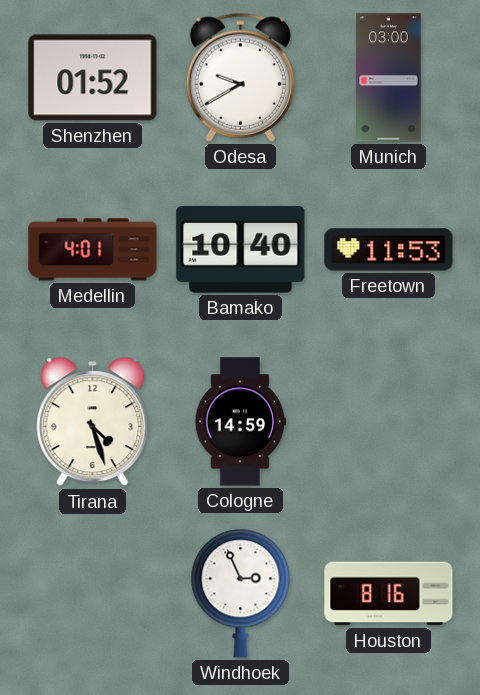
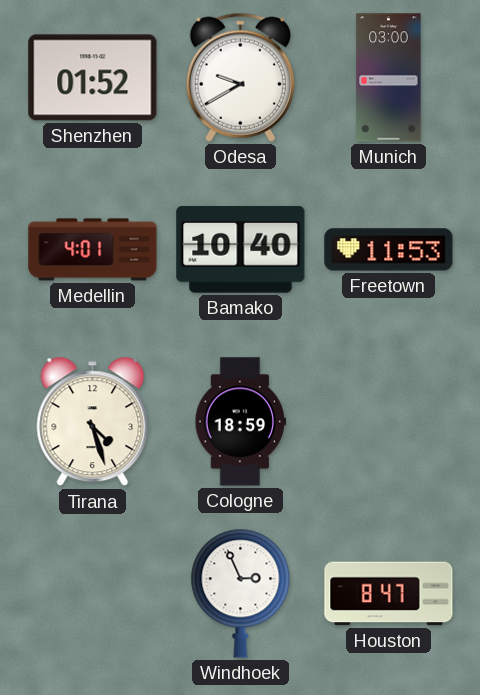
Cologne: 14:59 -> 18:59
Houston: 8:16 -> 8:47
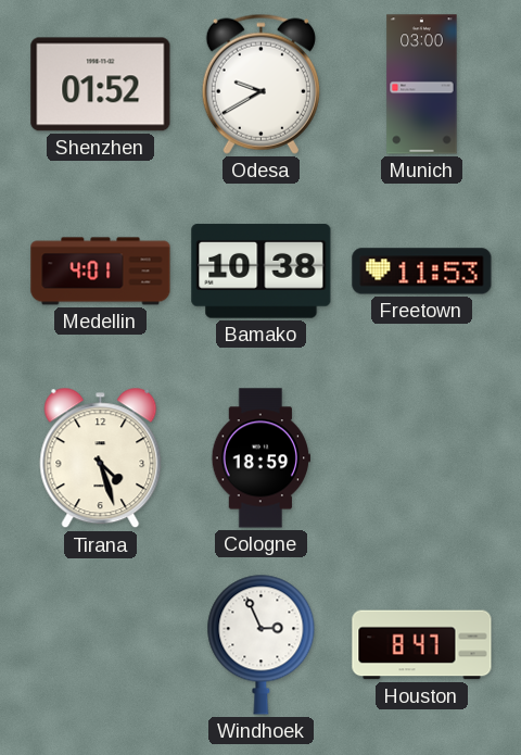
Bamako: 10:40 -> 10:38
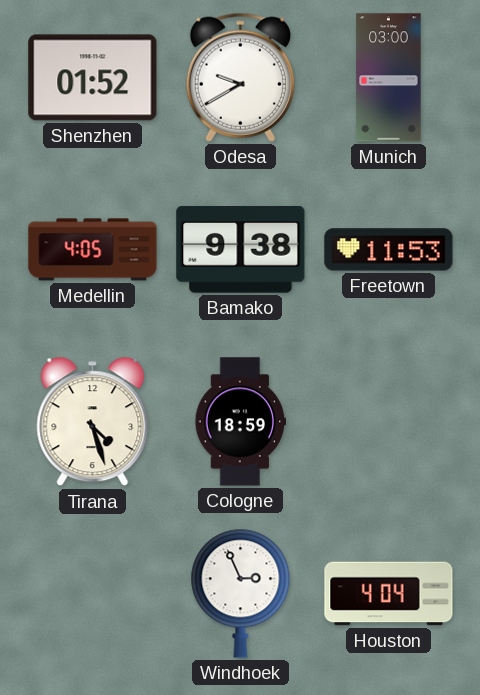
Medellin: 4:01 -> 4:05
Bamako: 10:38 -> 9:38
Houston: 8:47 -> 4:04
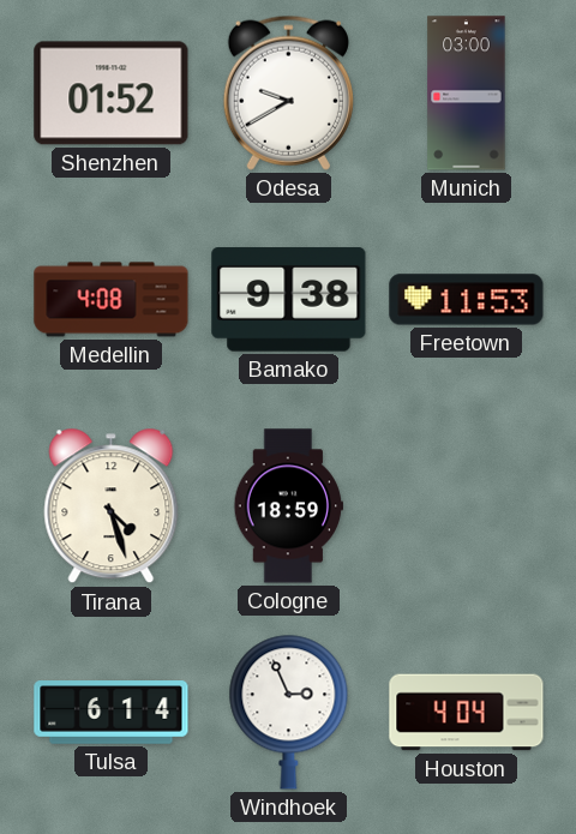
Medellin: 4:05 -> 4:08
Tulsa: none -> 6:14
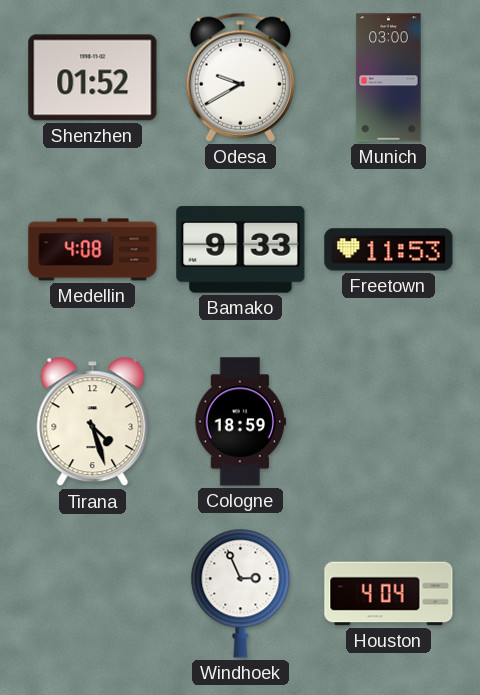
Bamako: 9:38 -> 9:33
Tulsa: 6:14 -> none
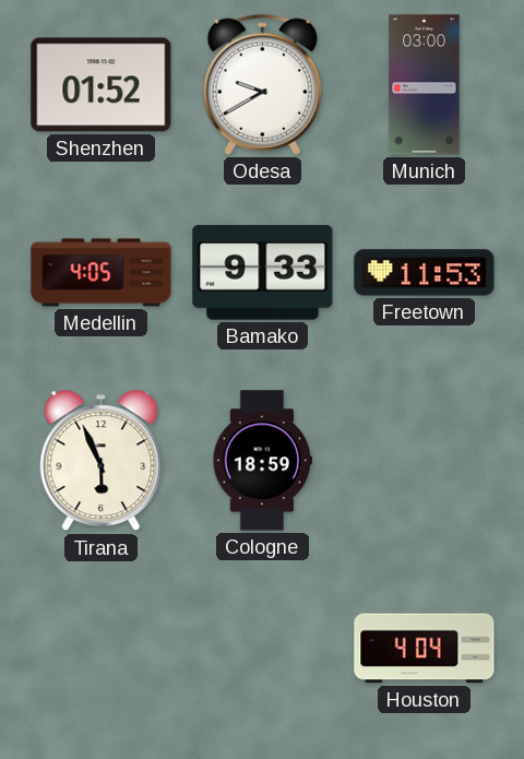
Medellin: 4:08 -> 4:05
Tirana: 4:27 -> 5:56
Windhoek: 2:56 -> none
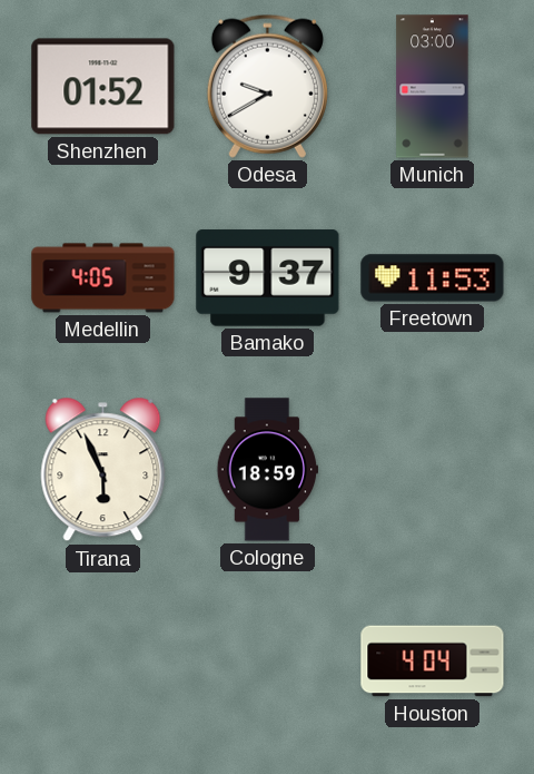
Bamako: 9:33 -> 9:37
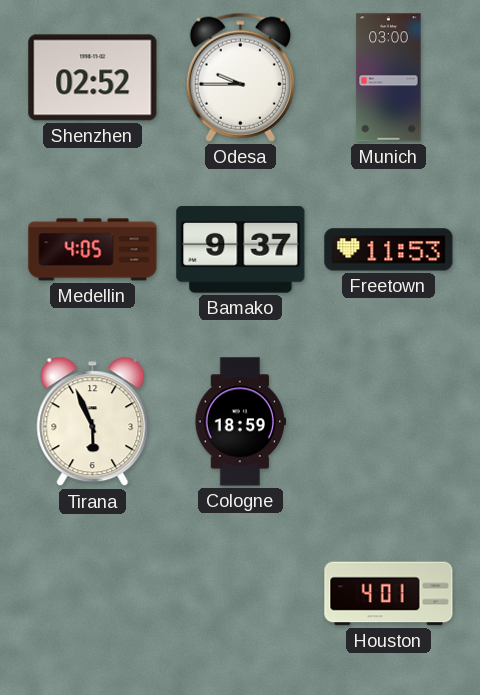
Shenzhen: 01:52 -> 02:52
Odesa: 9:40 -> 9:45
Houston: 4:04 -> 4:01
